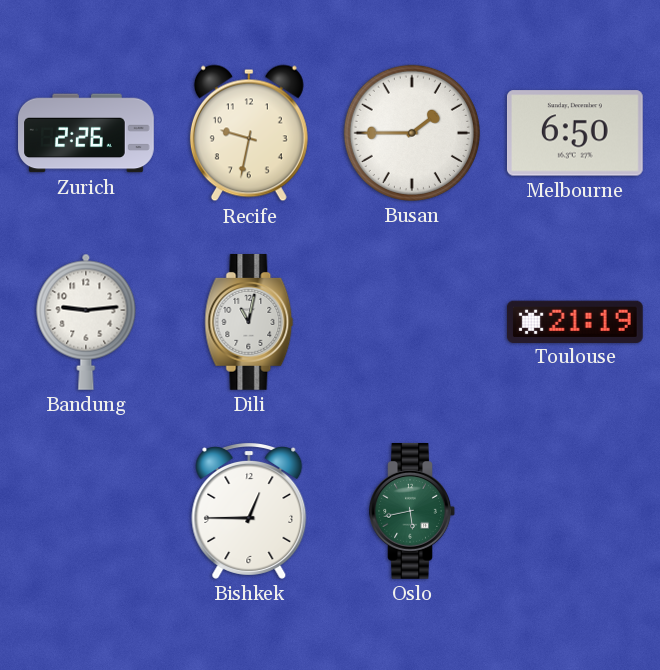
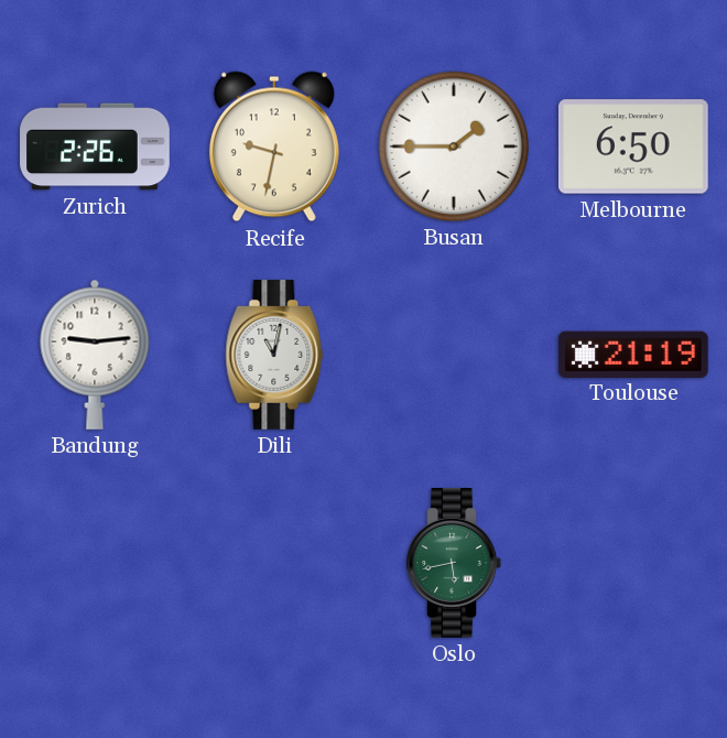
Bishkek: 12:45 -> none
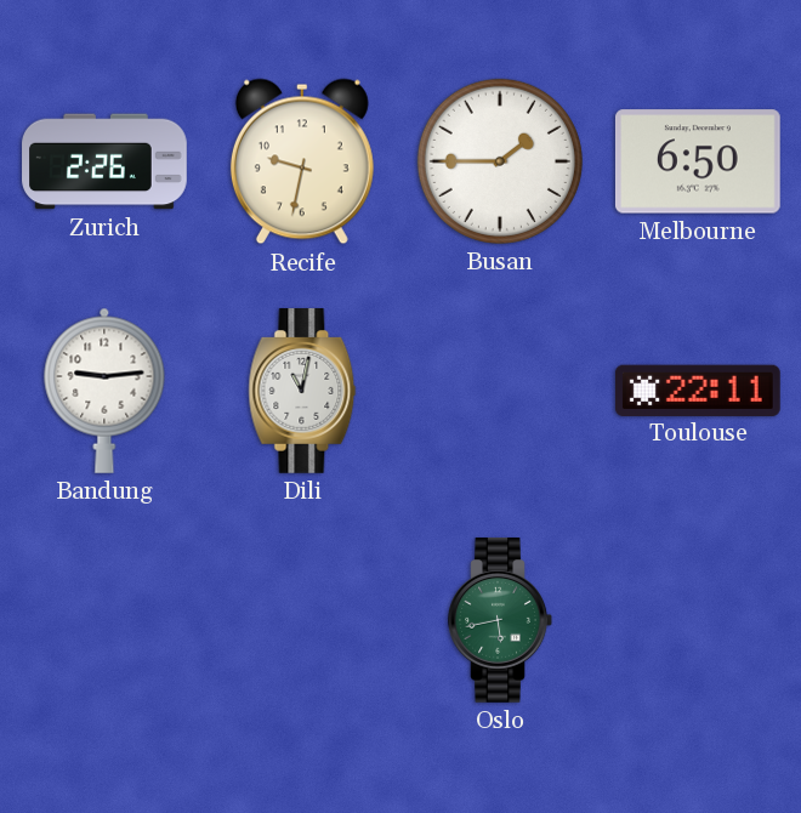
Toulouse: 21:19 -> 22:11
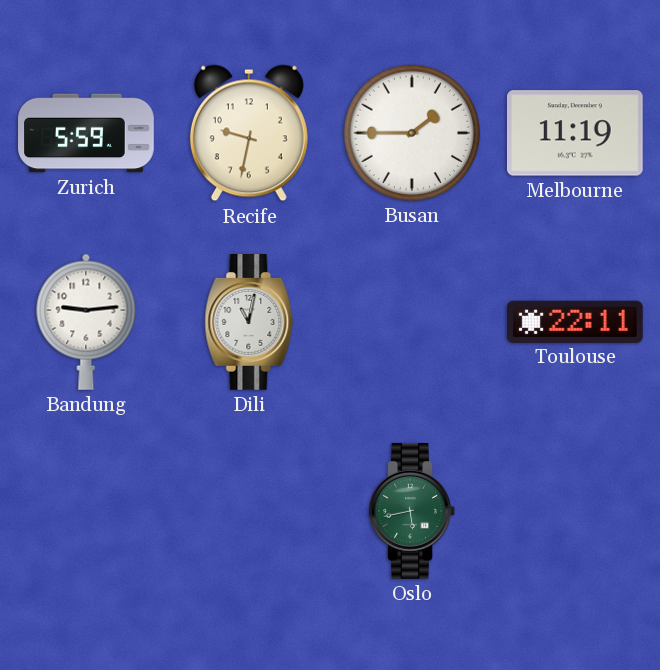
Zurich: 2:26 -> 5:59
Melbourne: 6:50 -> 11:19
